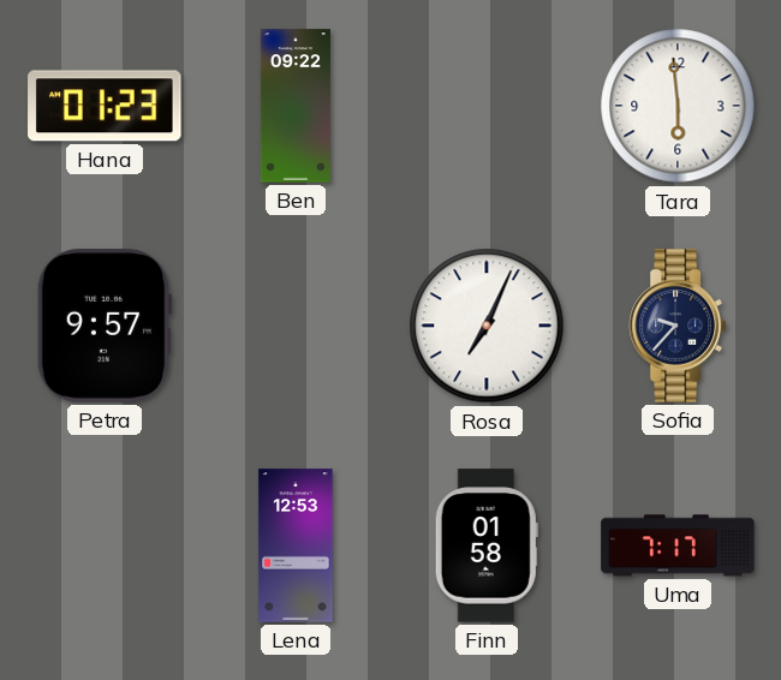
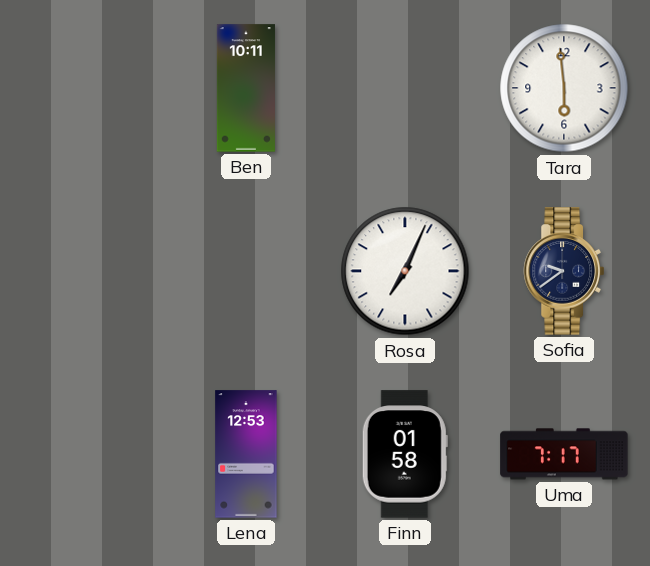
Hana: 01:23 -> none
Ben: 09:22 -> 10:11
Petra: 9:57 -> none
Sofia: 9:37 -> 9:39
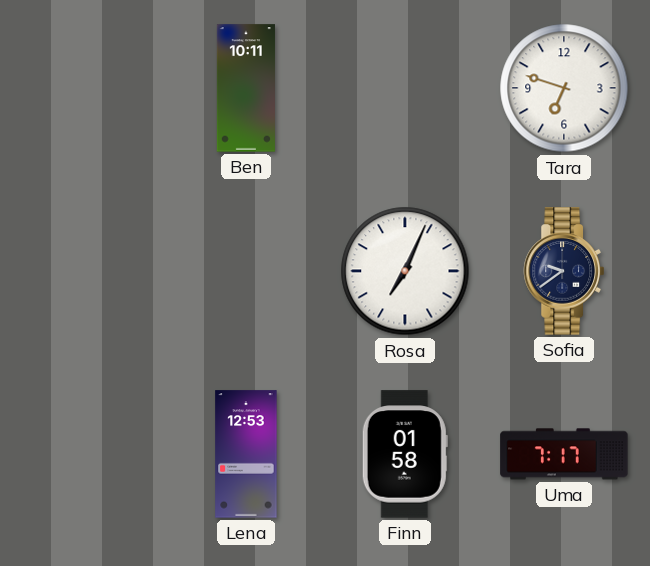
Tara: 5:59 -> 6:48
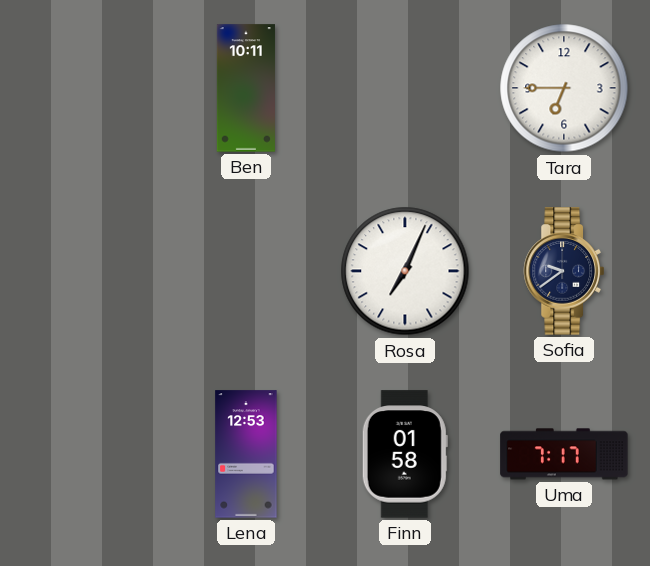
Tara: 6:48 -> 6:45
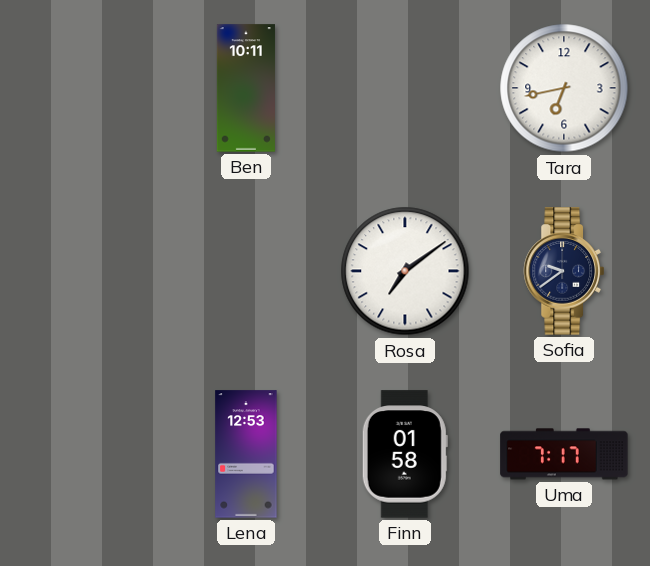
Tara: 6:45 -> 6:43
Rosa: 7:04 -> 7:09
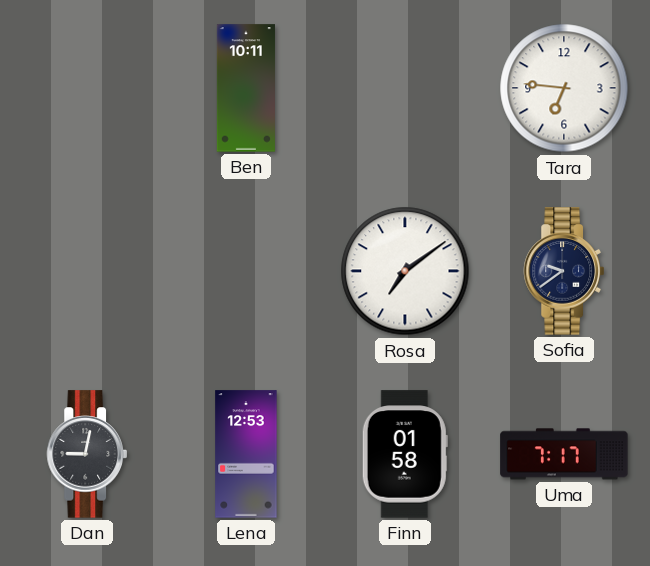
Tara: 6:43 -> 6:46
Dan: none -> 9:02
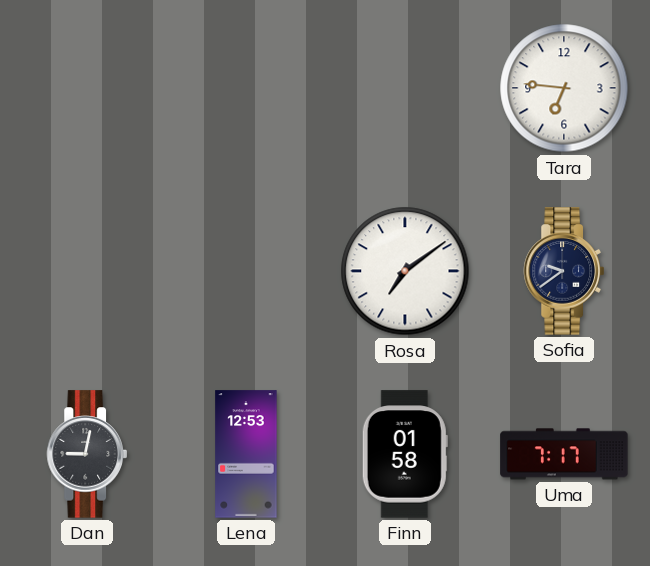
Ben: 10:11 -> none
